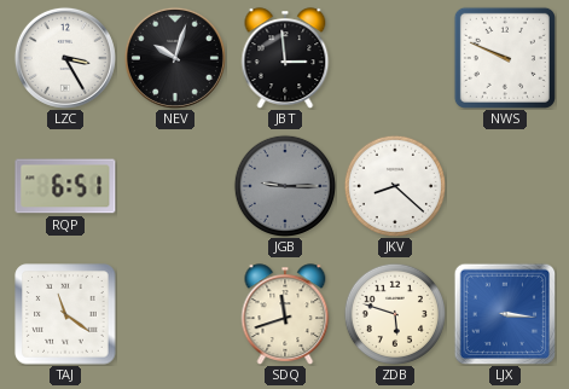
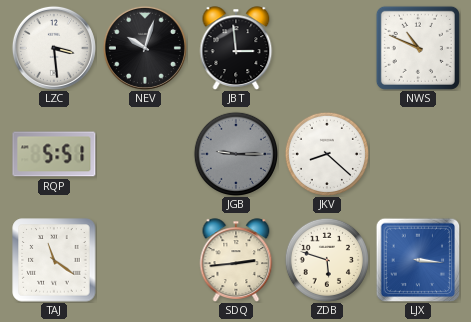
LZC: 3:25 -> 3:29
NWS: 9:49 -> 10:49
RQP: 6:51 -> 5:51
SDQ: 11:42 -> 2:44
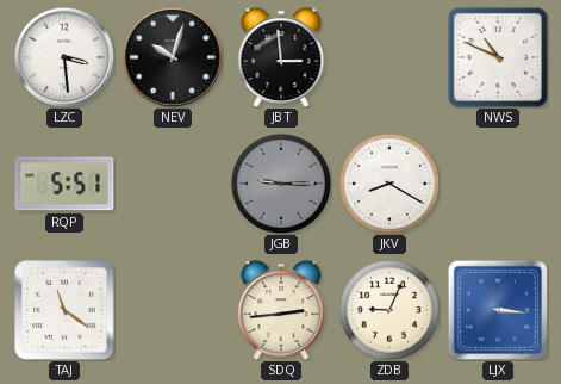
JKV: 8:22 -> 8:20
ZDB: 5:48 -> 9:04
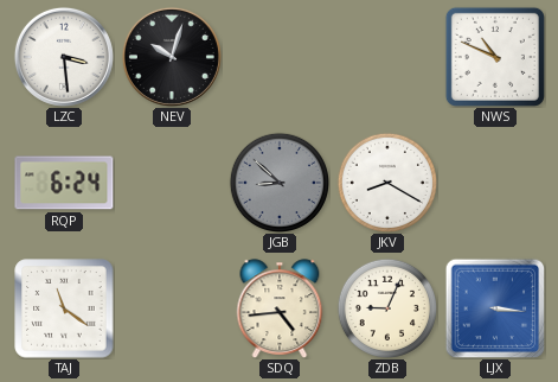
JBT: 2:59 -> none
RQP: 5:51 -> 6:24
JGB: 9:15 -> 8:52
SDQ: 2:44 -> 4:44
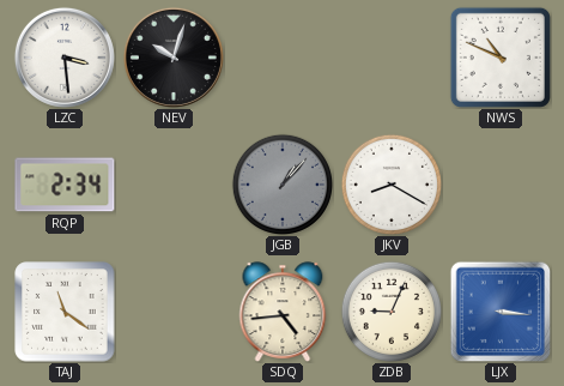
RQP: 6:24 -> 2:34
JGB: 8:52 -> 1:07
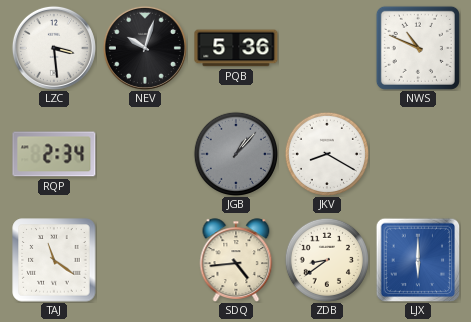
PQB: none -> 5:36
ZDB: 9:04 -> 8:39
LJX: 3:16 -> 6:00
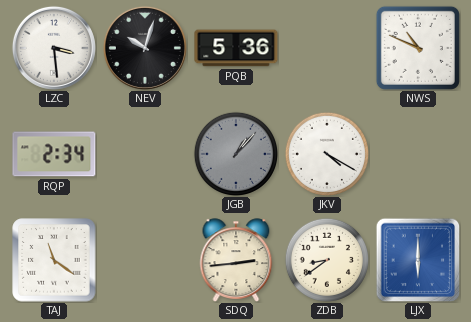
JKV: 8:20 -> 4:20
SDQ: 4:44 -> 2:44
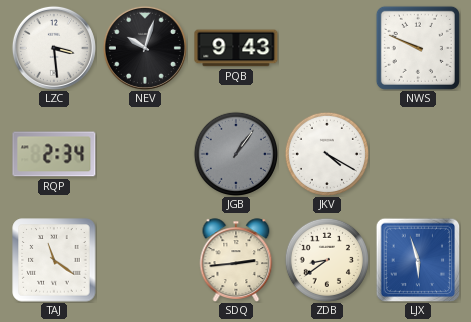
PQB: 5:36 -> 9:43
NWS: 10:49 -> 9:49
JGB: 1:07 -> 1:06
LJX: 6:00 -> 5:57
